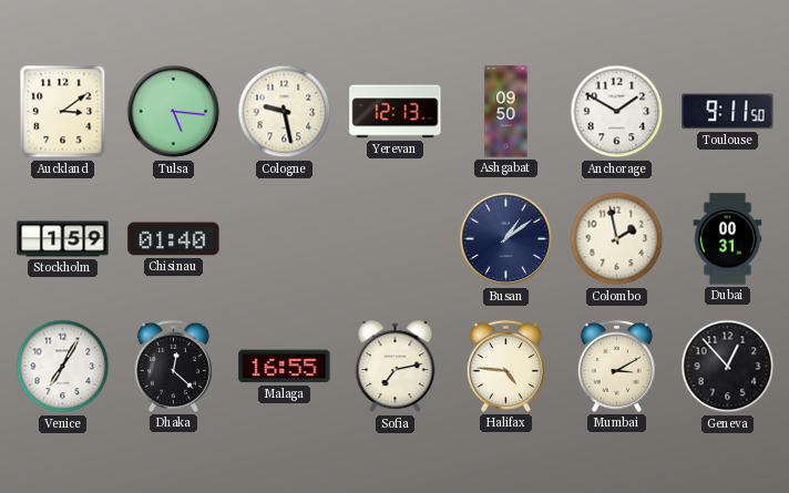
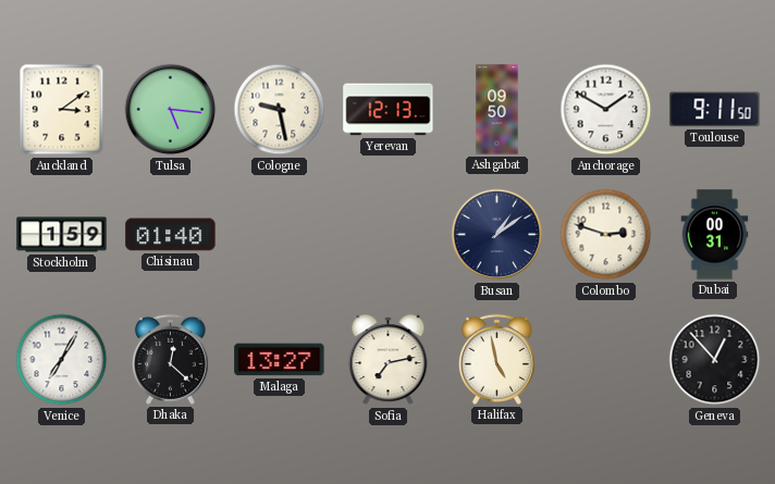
Colombo: 1:58 -> 2:48
Malaga: 16:55 -> 13:27
Halifax: 4:46 -> 4:58
Mumbai: 3:10 -> none
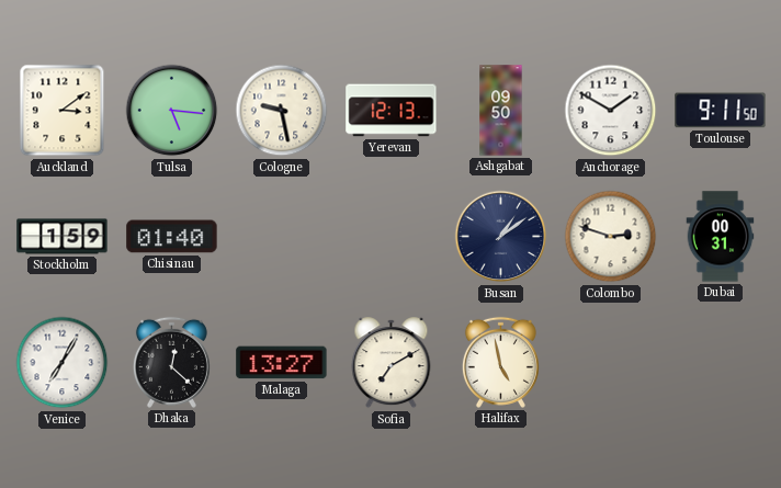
Sofia: 7:13 -> 7:10
Geneva: 12:53 -> none
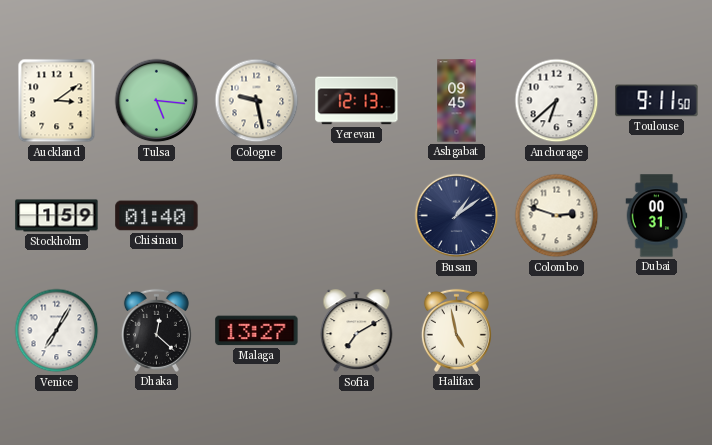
Ashgabat: 09:50 -> 09:45
Anchorage: 1:50 -> 6:38
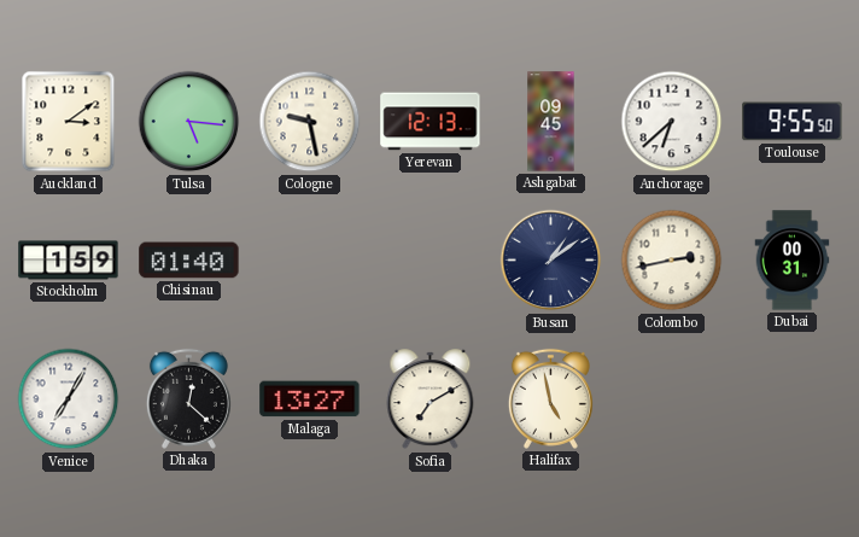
Toulouse: 9:11 -> 9:55
Colombo: 2:48 -> 2:43
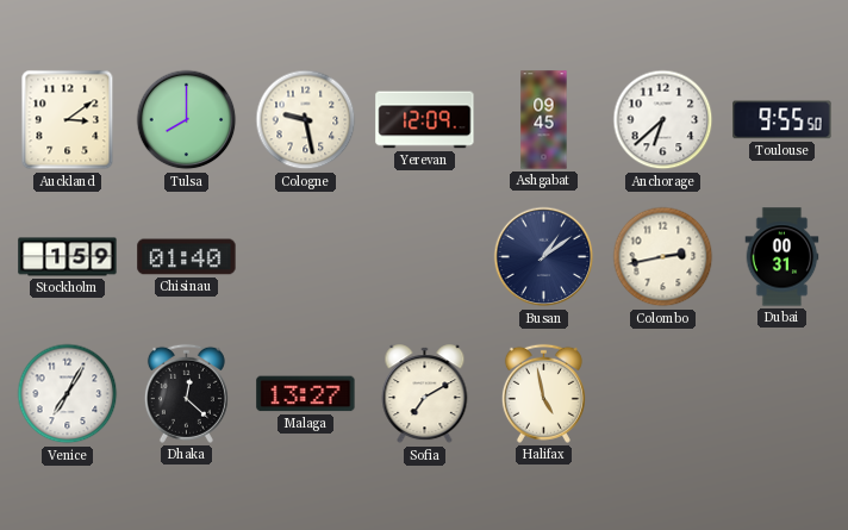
Tulsa: 5:16 -> 8:00
Yerevan: 12:13 -> 12:09
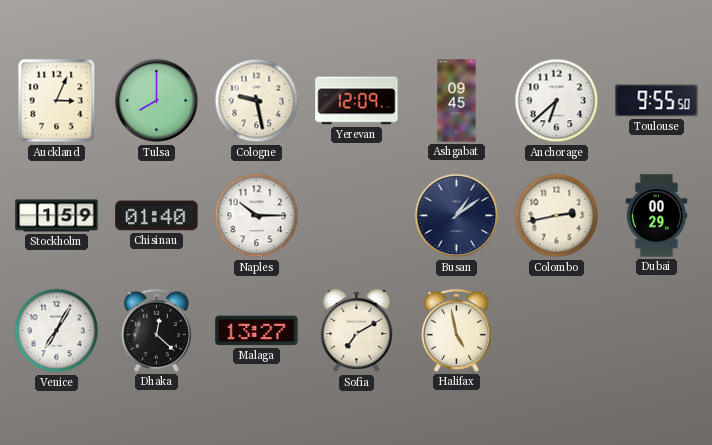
Auckland: 3:09 -> 3:04
Naples: none -> 10:15
Dubai: 00:31 -> 00:29
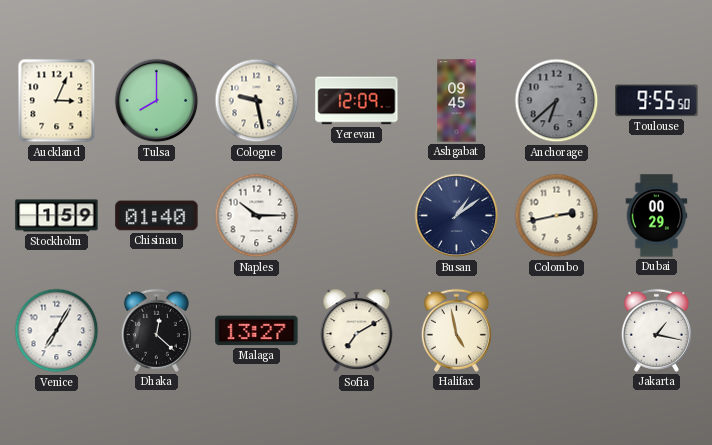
Anchorage dial: white -> grey
Jakarta: none -> 1:17
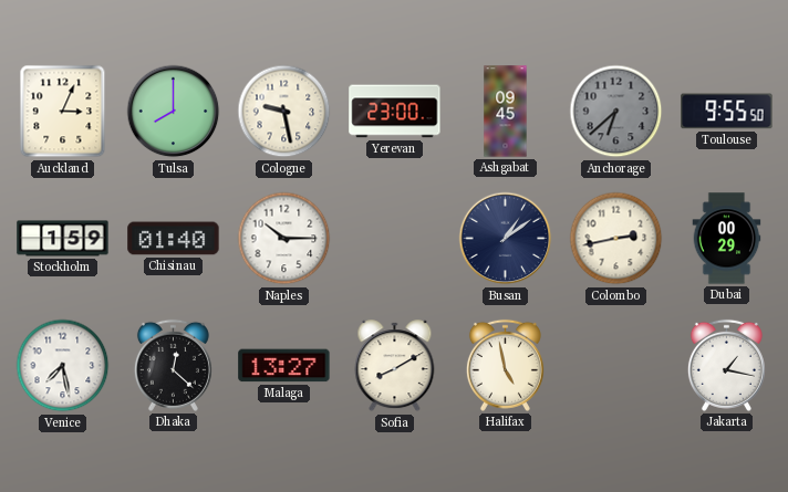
Yerevan: 12:09 -> 23:00
Venice: 7:05 -> 7:28
Sofia: 7:10 -> 8:10
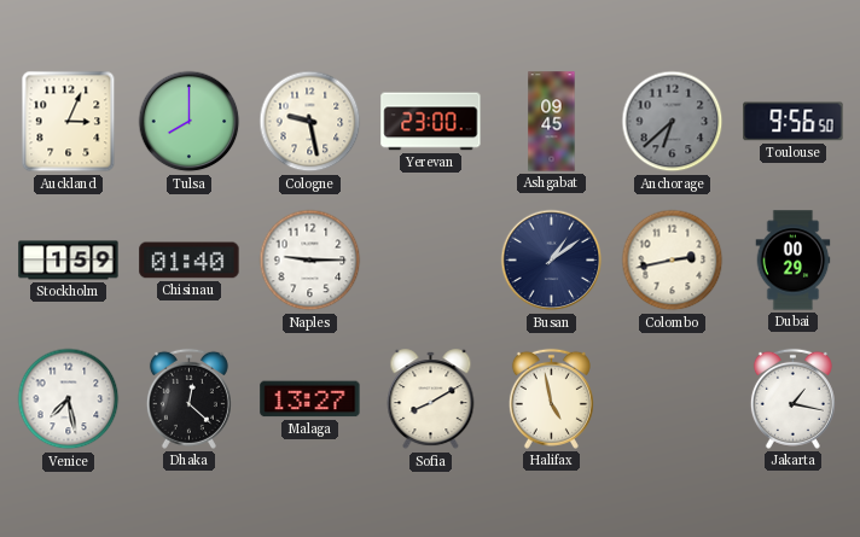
Toulouse: 9:55 -> 9:56
Naples: 10:15 -> 9:15
